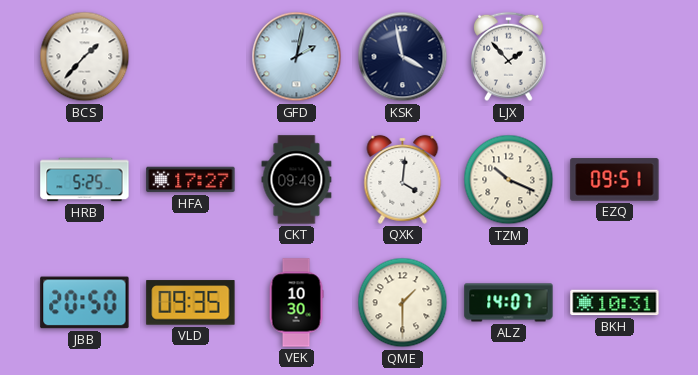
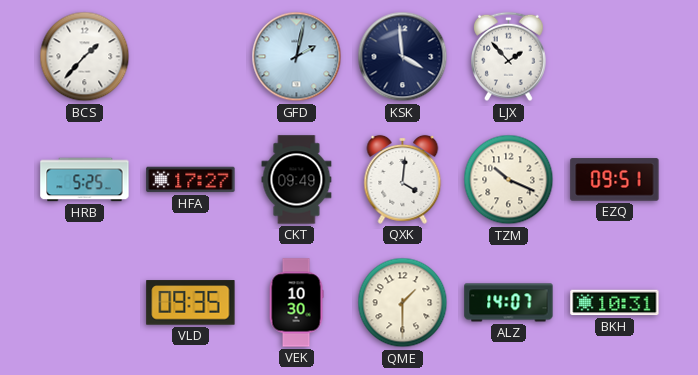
KSK: 3:58 -> 3:59
JBB: 20:50 -> none
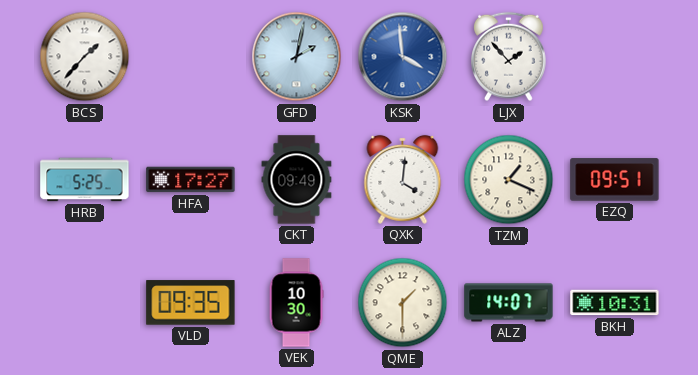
KSK dial: navy -> blue
TZM: 10:19 -> 1:19
